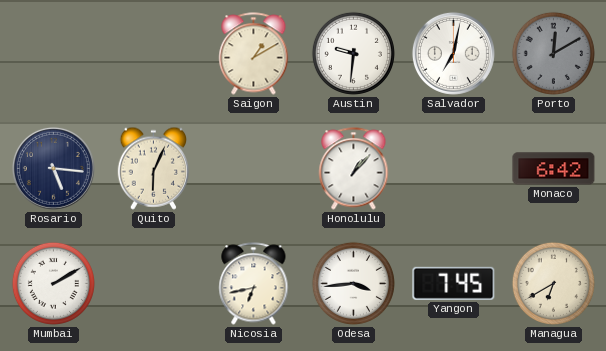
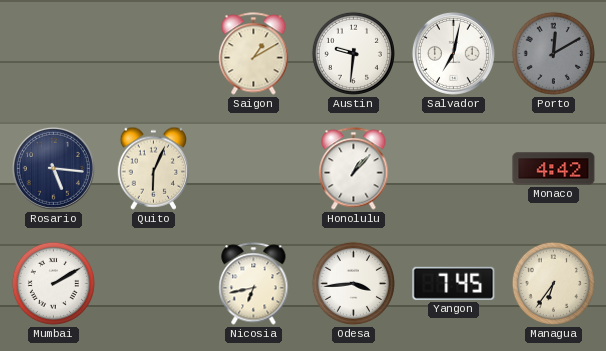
Monaco: 6:42 -> 4:42
Managua: 6:40 -> 6:36
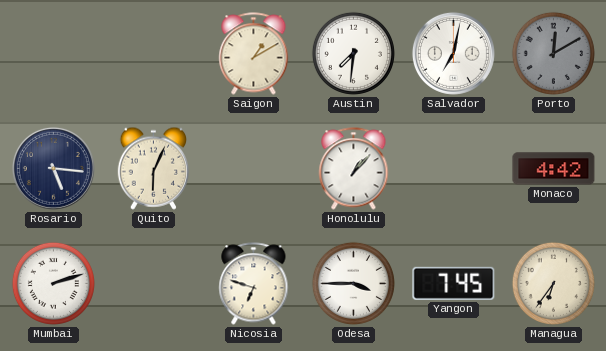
Austin: 9:31 -> 7:31
Mumbai: 2:10 -> 2:12
Nicosia: 6:43 -> 6:48
Odesa: 3:44 -> 3:45
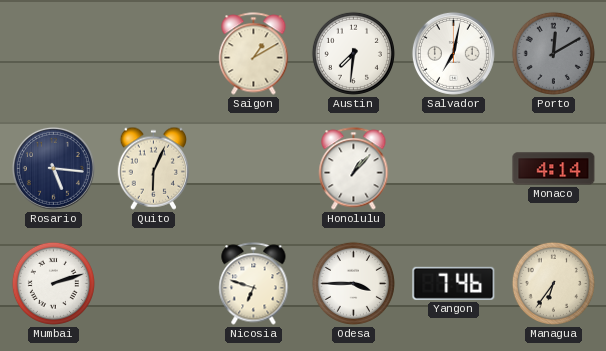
Monaco: 4:42 -> 4:14
Yangon: 7:45 -> 7:46
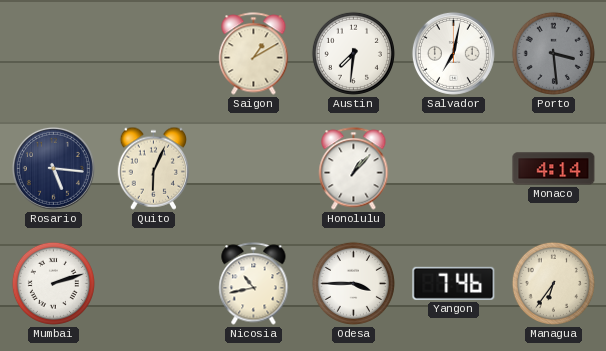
Porto: 12:10 -> 3:29
Nicosia: 6:48 -> 10:43
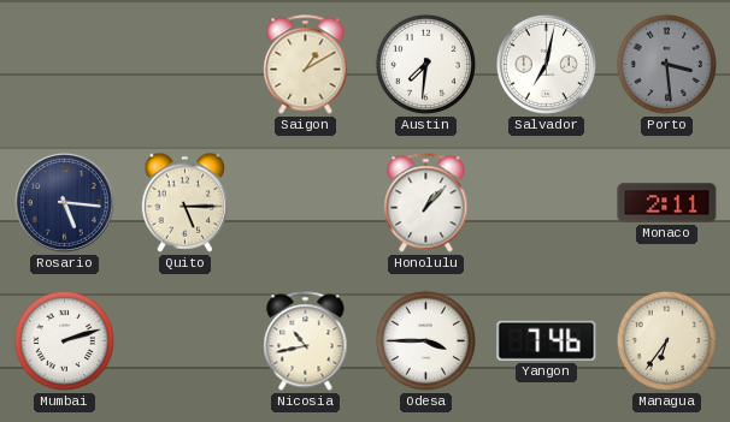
Quito: 6:04 -> 5:15
Monaco: 4:14 -> 2:11
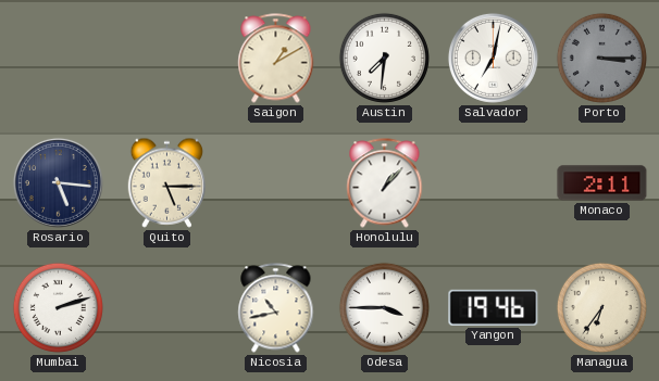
Porto: 3:29 -> 3:15
Yangon: 7:46 -> 19:46
